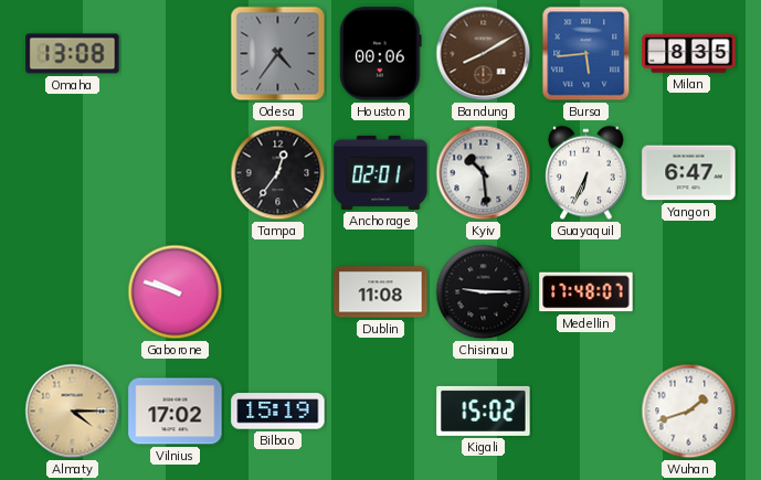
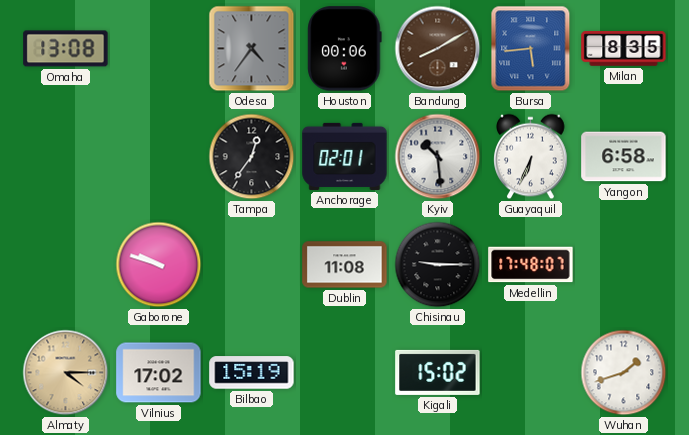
Yangon: 6:47 -> 6:58
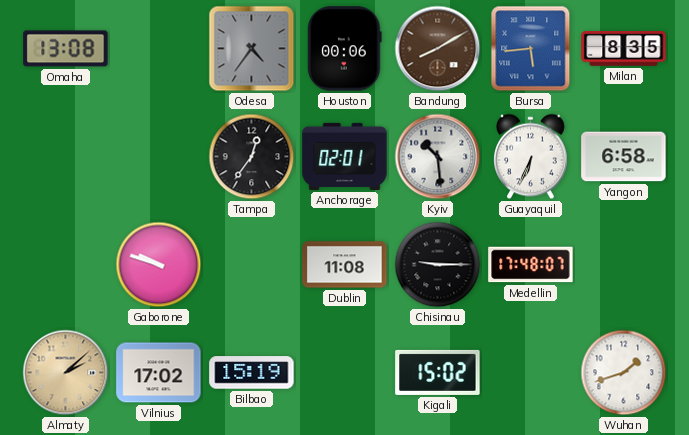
Almaty: 4:15 -> 2:08
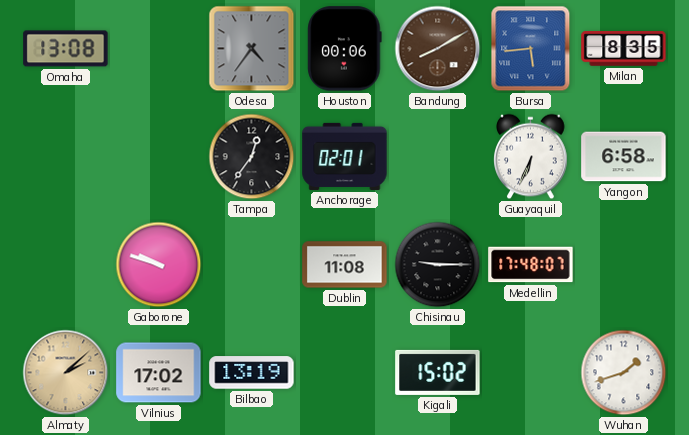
Kyiv: 10:29 -> none
Bilbao: 15:19 -> 13:19
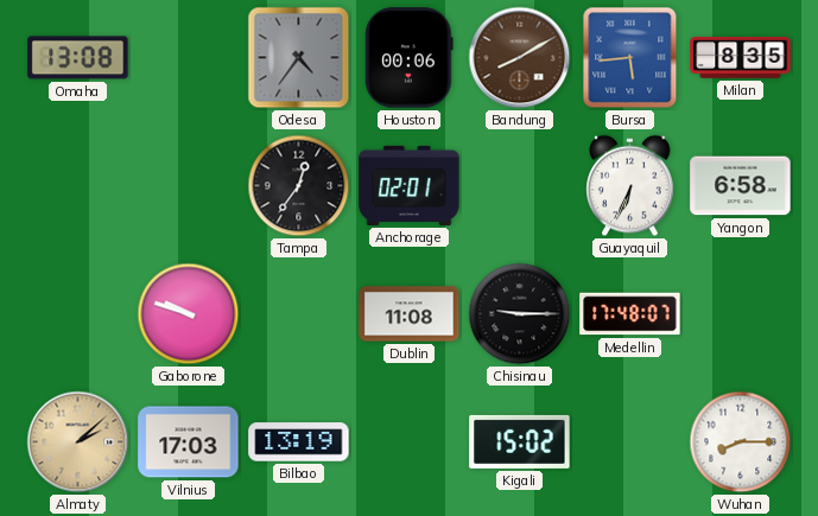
Vilnius: 17:02 -> 17:03
Wuhan: 1:42 -> 8:15
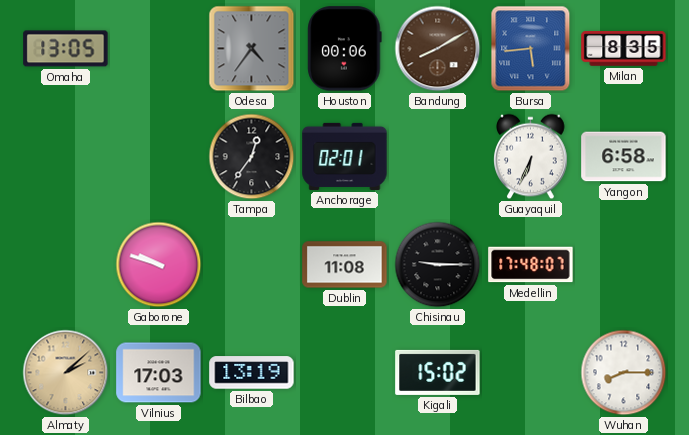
Omaha: 13:08 -> 13:05
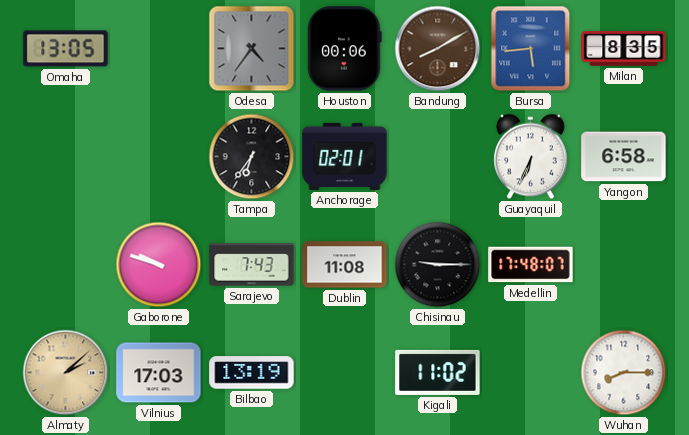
Tampa: 12:36 -> 6:36
Sarajevo: none -> 7:43
Kigali: 15:02 -> 11:02
